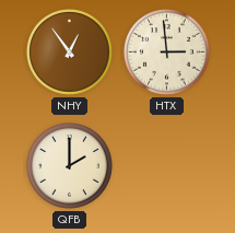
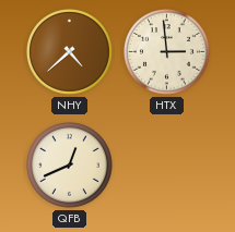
NHY: 12:54 -> 4:38
QFB: 2:00 -> 12:41
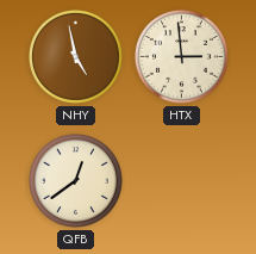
NHY: 4:38 -> 4:58
QFB: 12:41 -> 12:39
